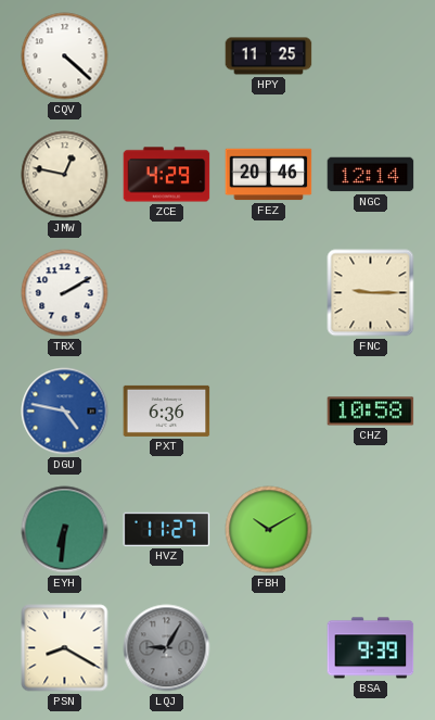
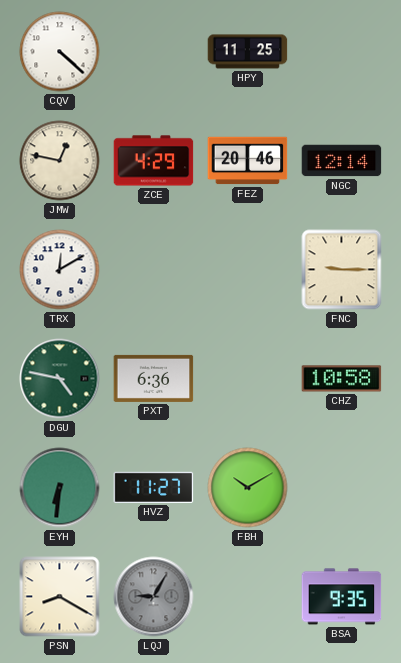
TRX: 2:10 -> 12:10
DGU dial: blue -> green
BSA: 9:39 -> 9:35
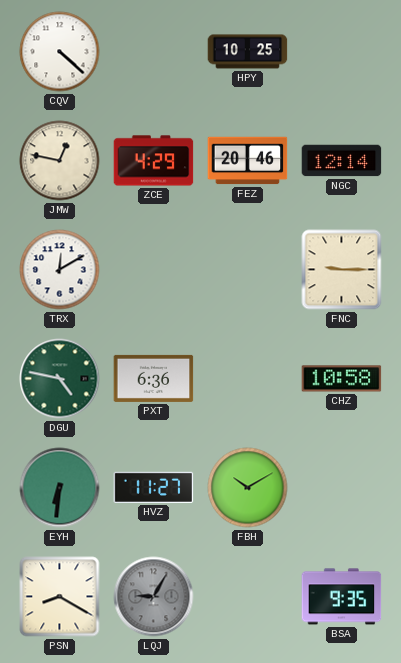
HPY: 11:25 -> 10:25
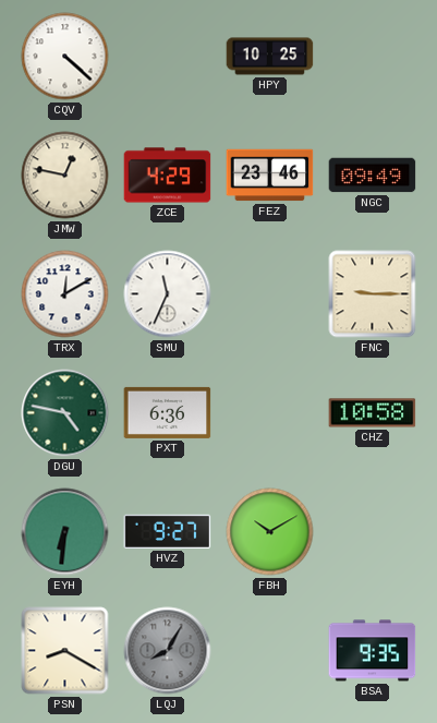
FEZ: 20:46 -> 23:46
NGC: 12:14 -> 09:49
SMU: none -> 11:34
HVZ: 11:27 -> 9:27
LQJ: 9:05 -> 8:05
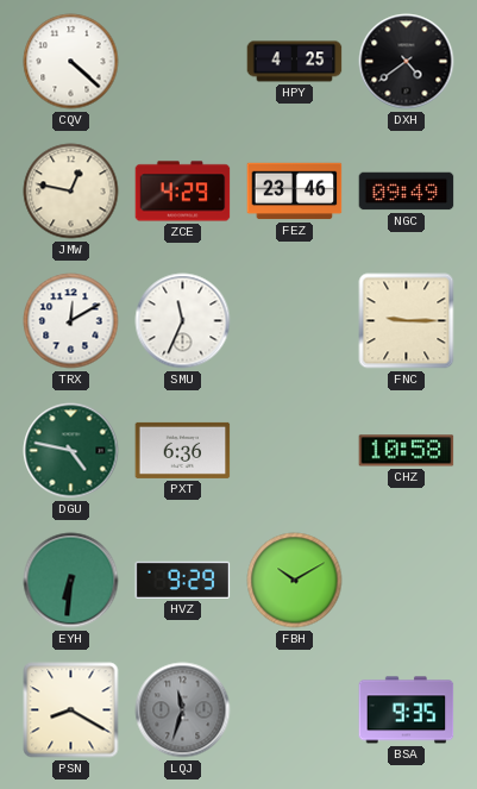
HPY: 10:25 -> 4:25
DXH: none -> 4:39
HVZ: 9:27 -> 9:29
LQJ: 8:05 -> 11:33
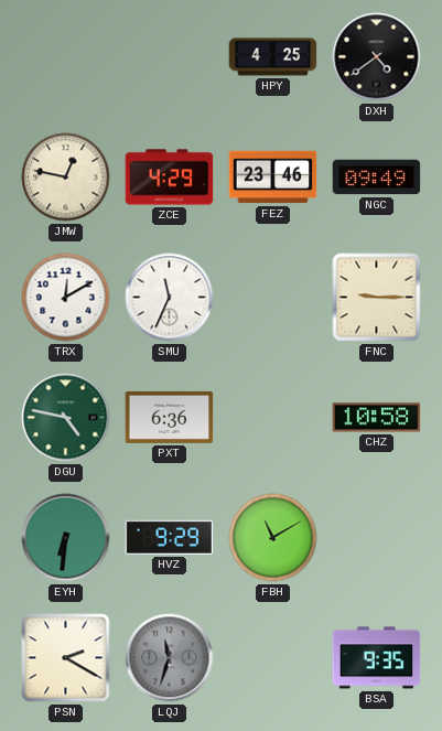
CQV: 4:22 -> none
FBH: 10:10 -> 11:10
PSN: 8:20 -> 2:20
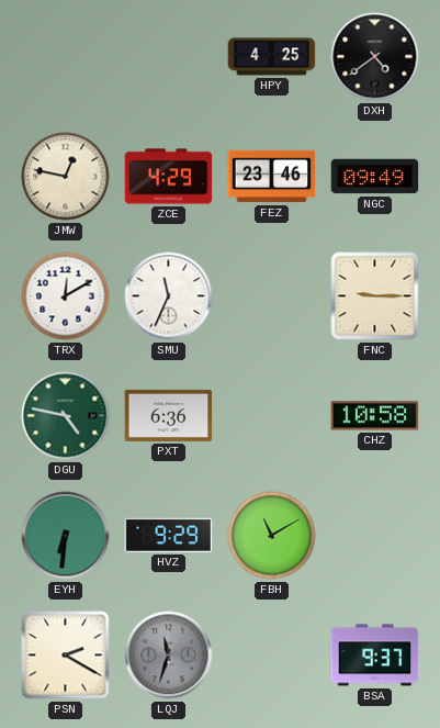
BSA: 9:35 -> 9:37
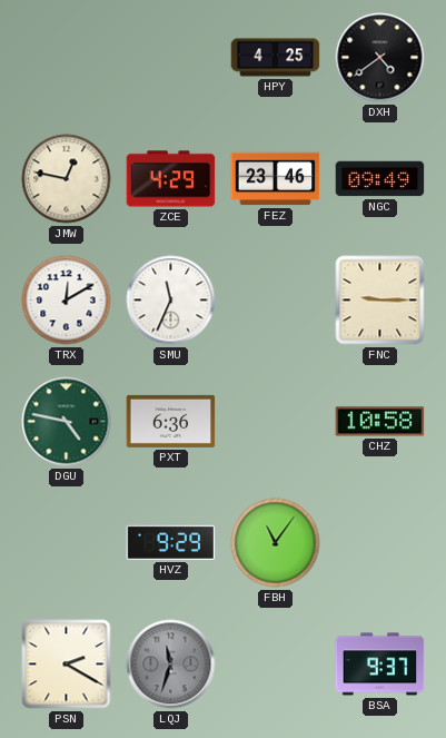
EYH: 6:31 -> none
FBH: 11:10 -> 11:06
